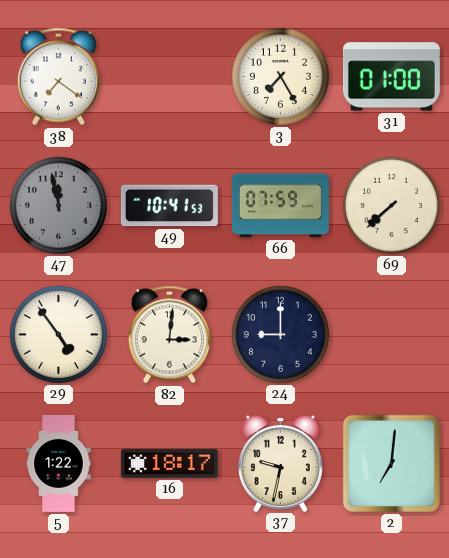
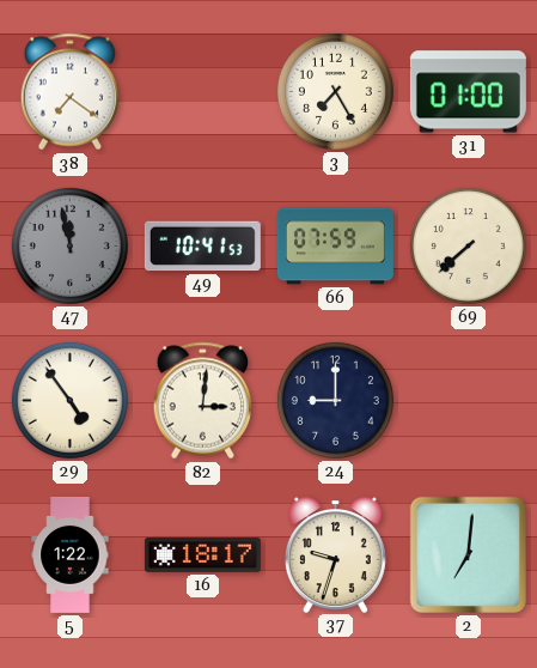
37: 9:32 -> 9:33
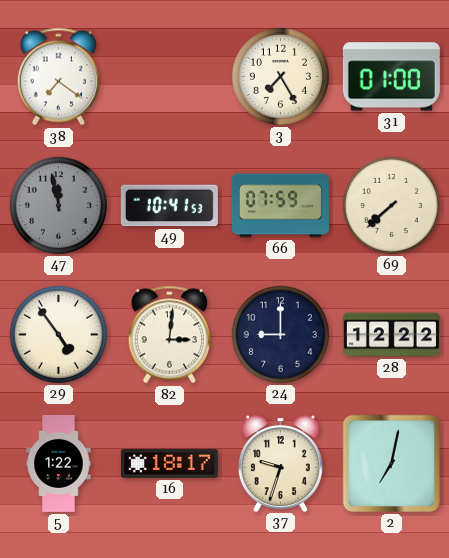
28: none -> 12:22
2: 7:01 -> 7:02
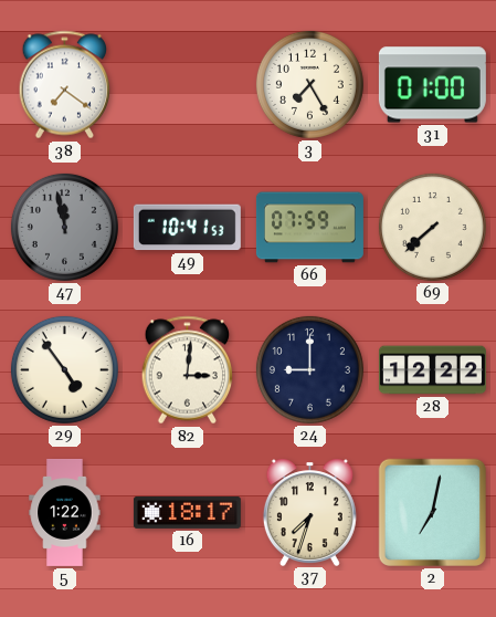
37: 9:33 -> 7:33
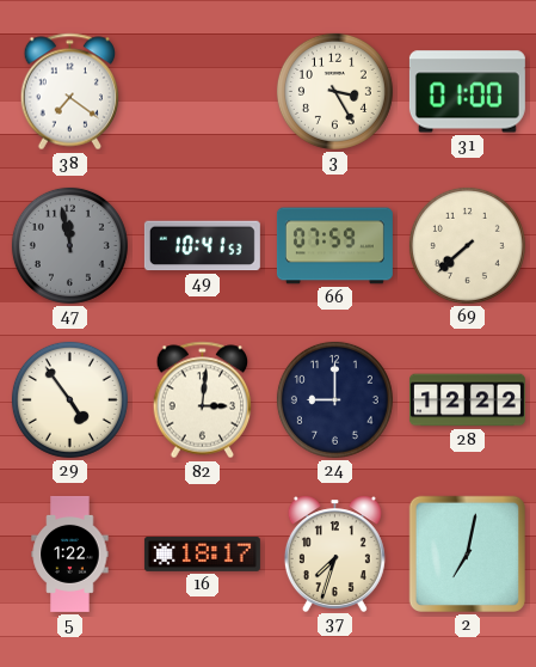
3: 7:25 -> 3:25
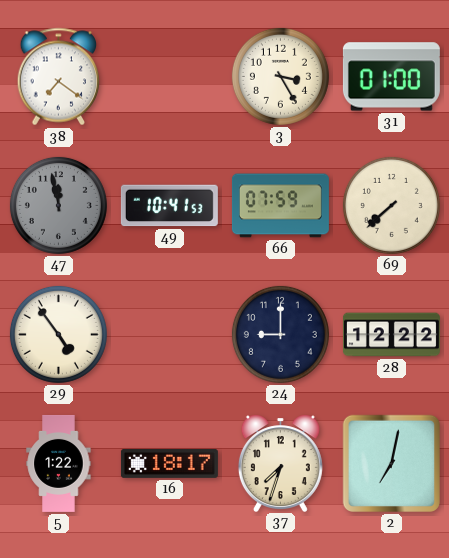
82: 3:01 -> none
